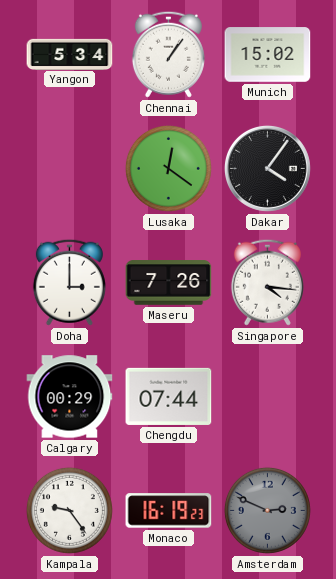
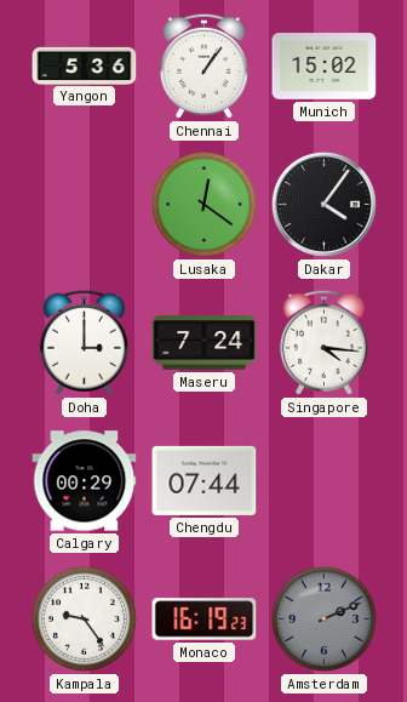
Yangon: 5:34 -> 5:36
Maseru: 7:26 -> 7:24
Amsterdam: 2:49 -> 2:11
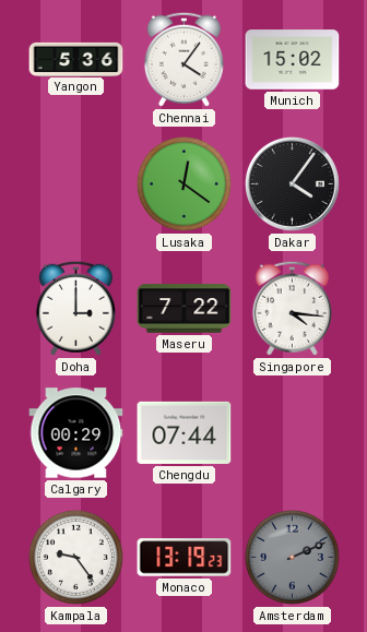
Chennai: 1:06 -> 4:06
Maseru: 7:24 -> 7:22
Monaco: 16:19 -> 13:19
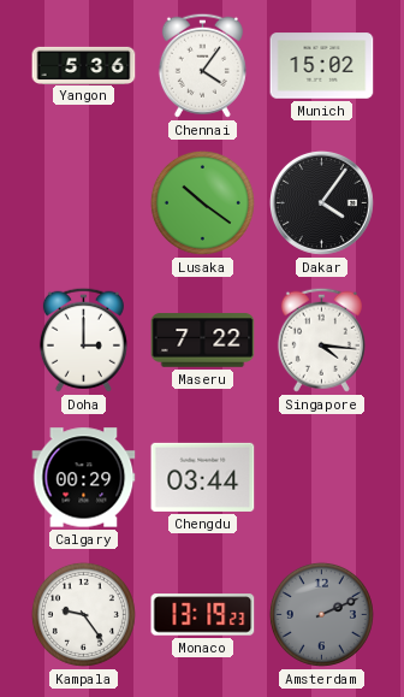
Lusaka: 12:21 -> 10:21
Chengdu: 07:44 -> 03:44
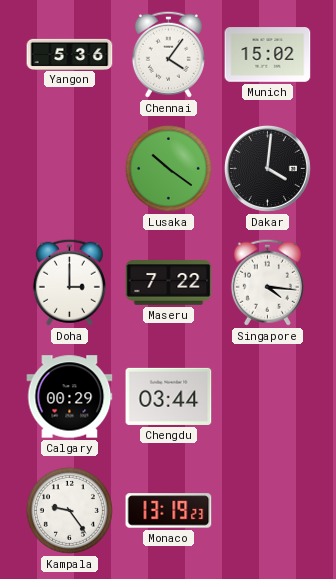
Dakar: 4:06 -> 4:01
Amsterdam: 2:11 -> none
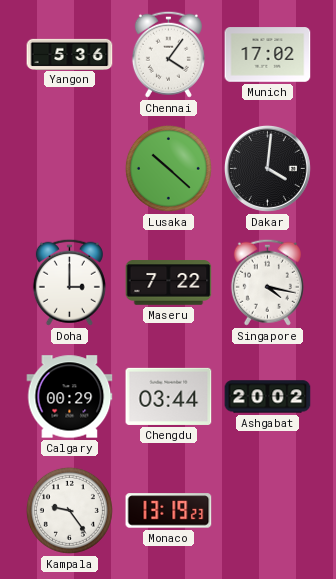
Munich: 15:02 -> 17:02
Lusaka: 10:21 -> 10:22
Singapore: 4:16 -> 4:17
Ashgabat: none -> 20:02
